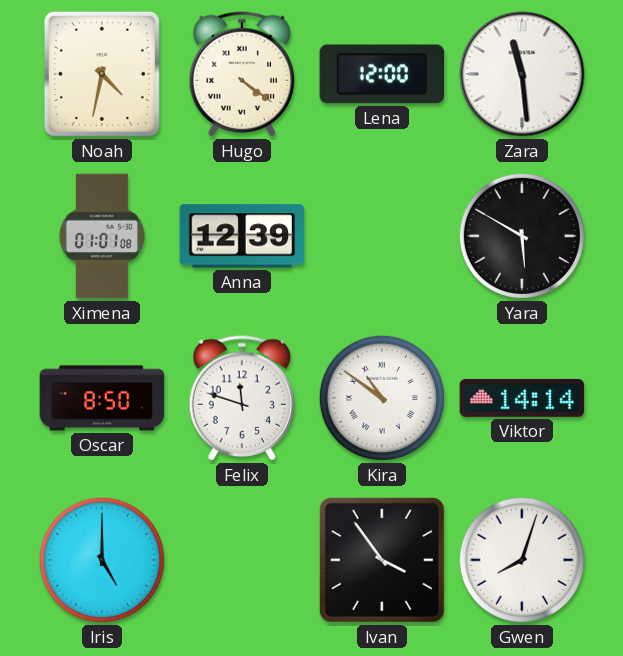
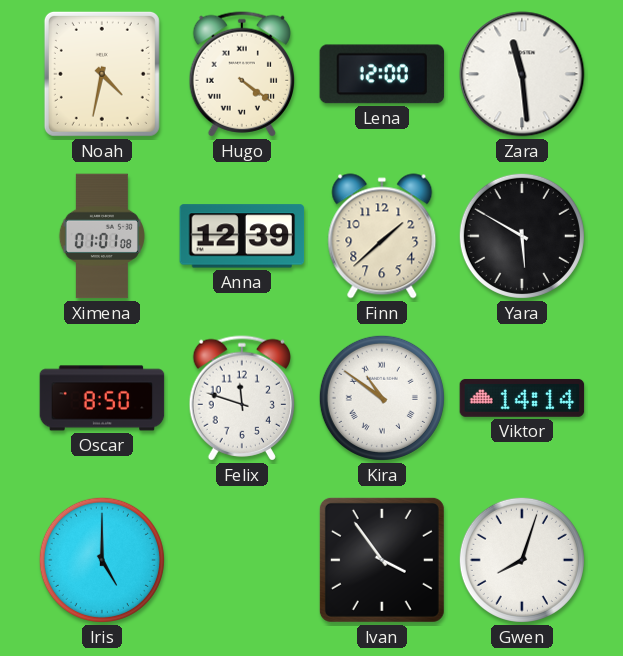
Finn: none -> 1:38
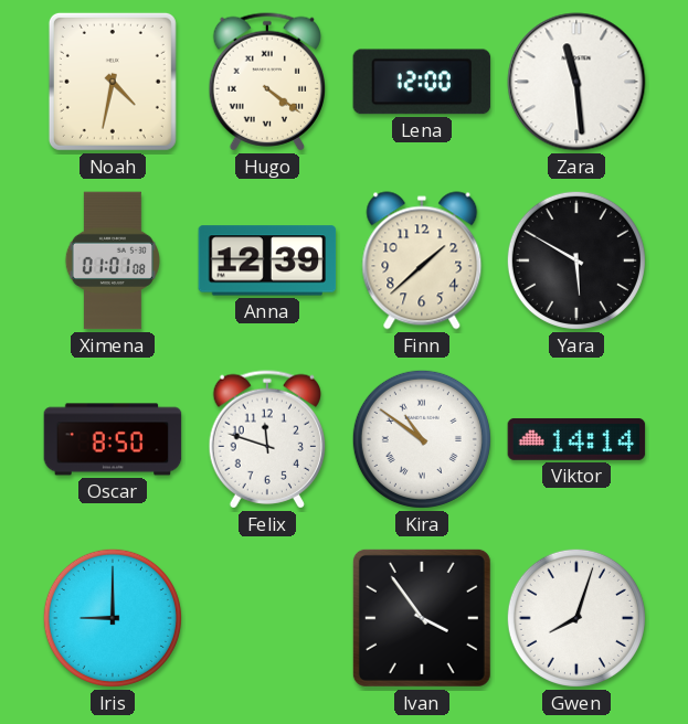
Iris: 5:00 -> 9:00
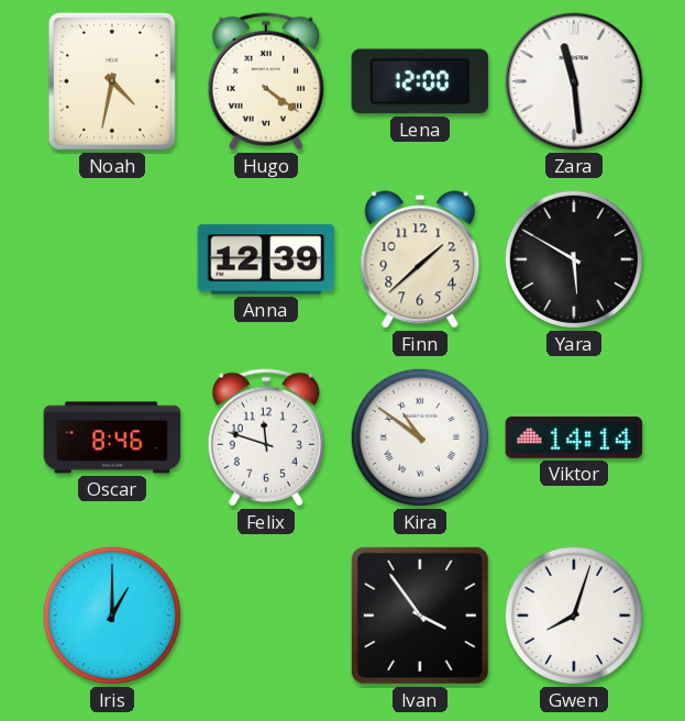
Ximena: 01:01 -> none
Oscar: 8:50 -> 8:46
Iris: 9:00 -> 1:00
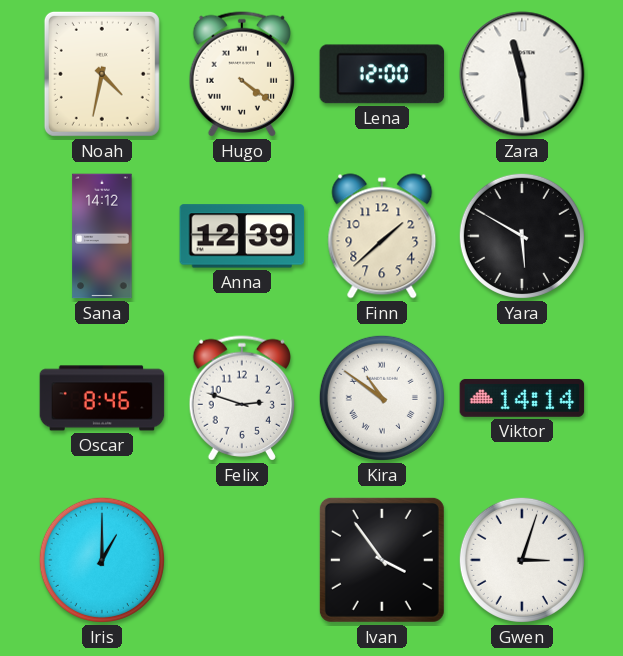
Sana: none -> 14:12
Felix: 11:48 -> 2:48
Gwen: 8:03 -> 3:03
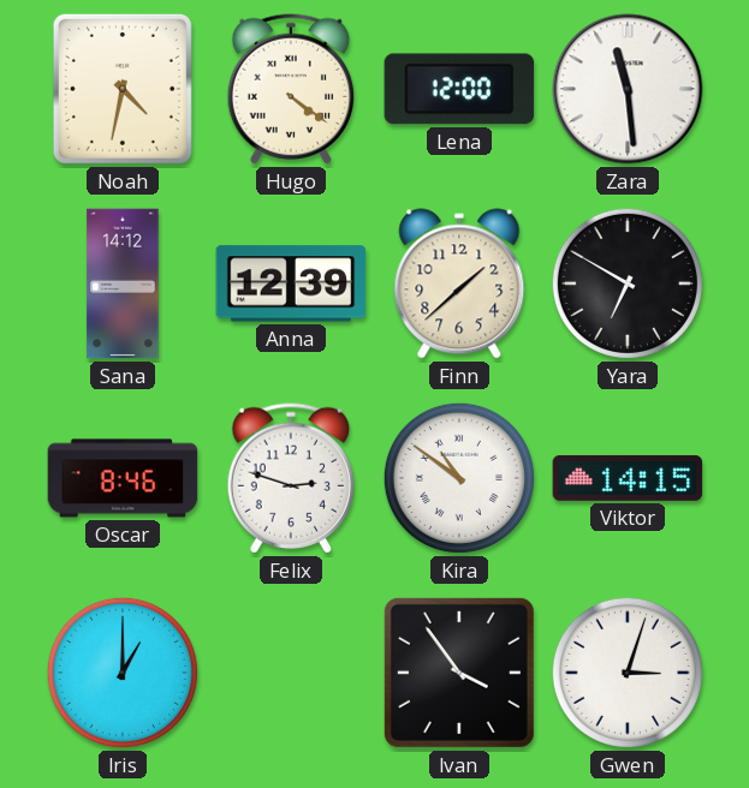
Yara: 5:50 -> 6:50
Viktor: 14:14 -> 14:15
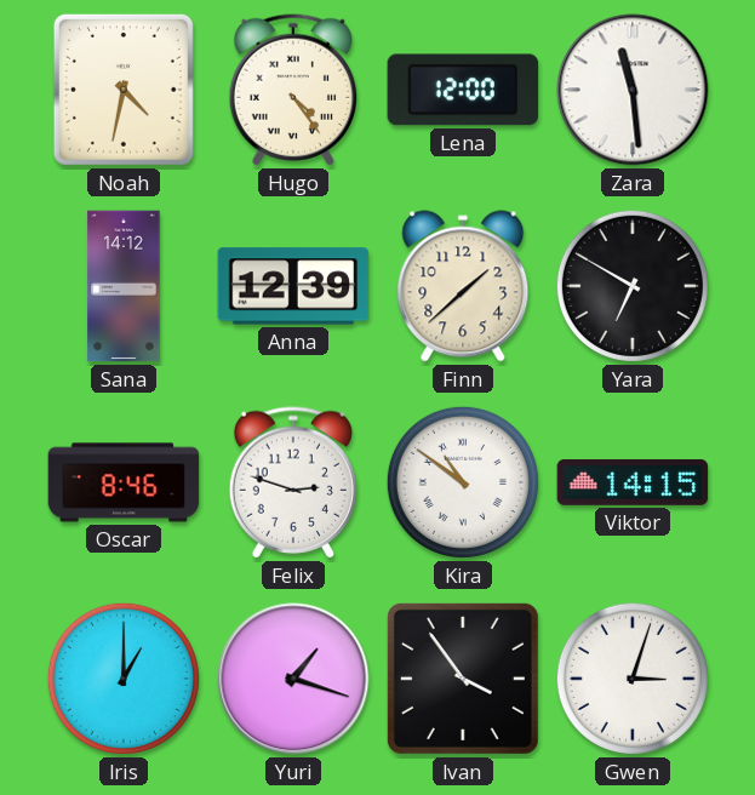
Hugo: 4:21 -> 4:24
Yuri: none -> 1:18
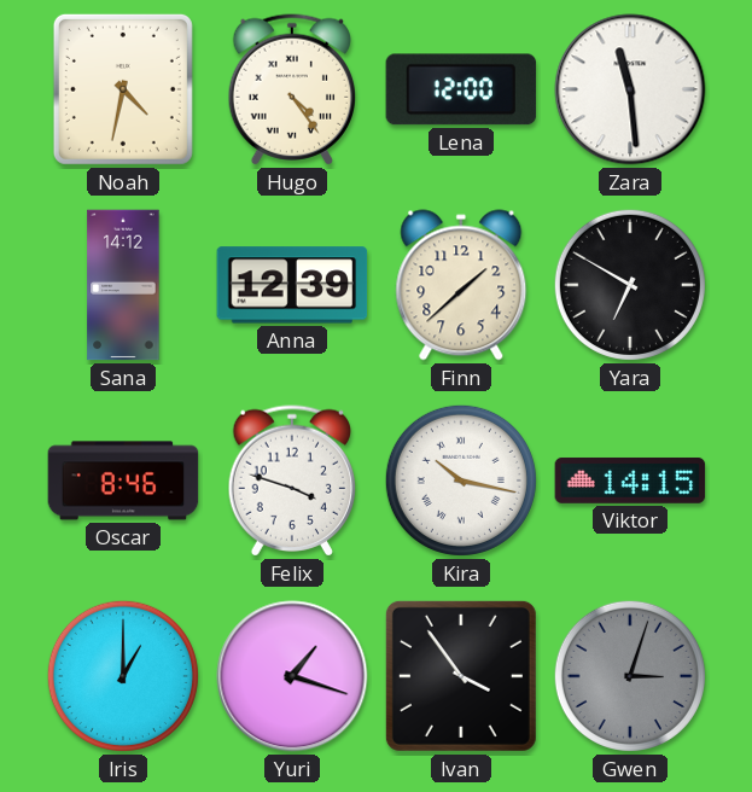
Felix: 2:48 -> 3:48
Kira: 10:51 -> 10:17
Gwen dial: white -> grey
